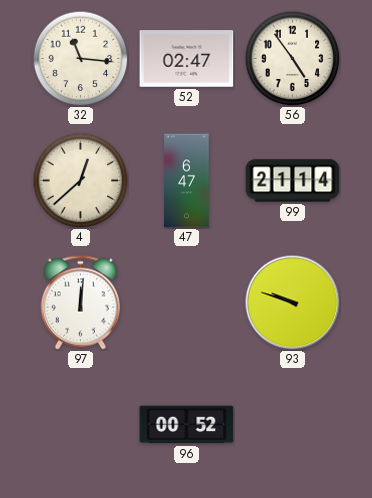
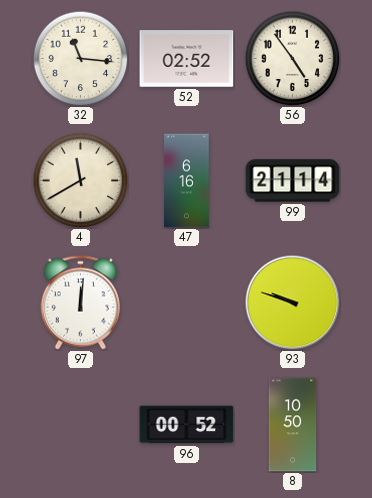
52: 02:47 -> 02:52
4: 12:38 -> 11:40
47: 6:47 -> 6:16
8: none -> 10:50
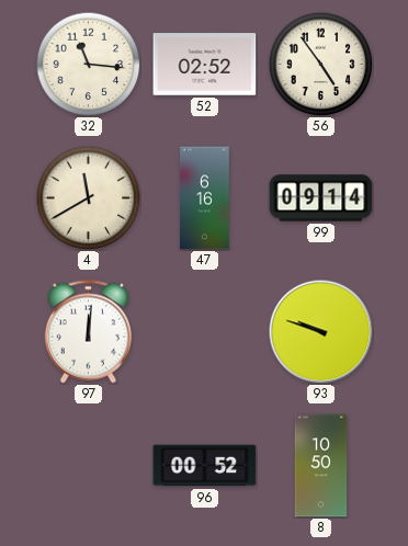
99: 21:14 -> 09:14
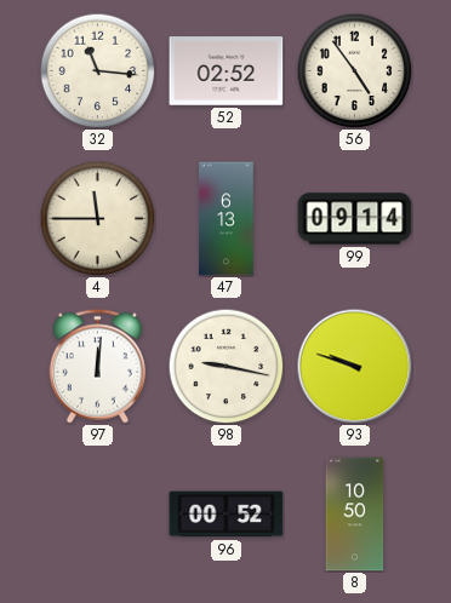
4: 11:40 -> 11:45
47: 6:16 -> 6:13
98: none -> 9:17
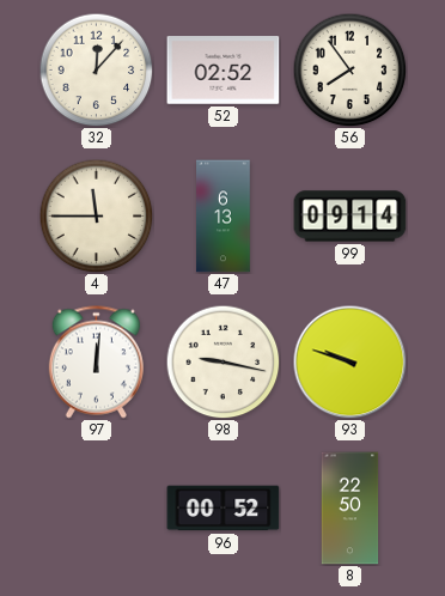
32: 11:16 -> 12:07
56: 4:54 -> 7:54
8: 10:50 -> 22:50
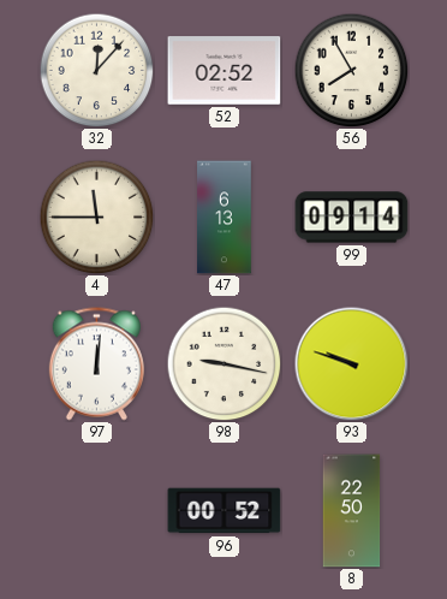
56: 7:54 -> 7:55
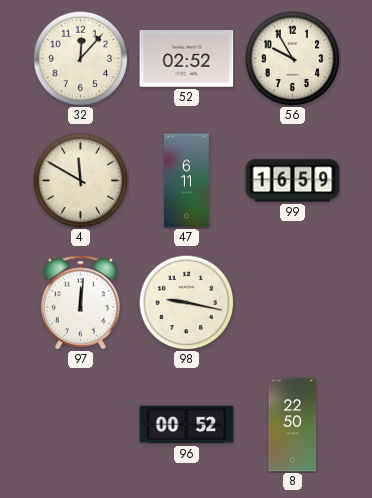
56: 7:55 -> 9:55
4: 11:45 -> 11:50
47: 6:13 -> 6:11
99: 09:14 -> 16:59
93: 9:48 -> none
